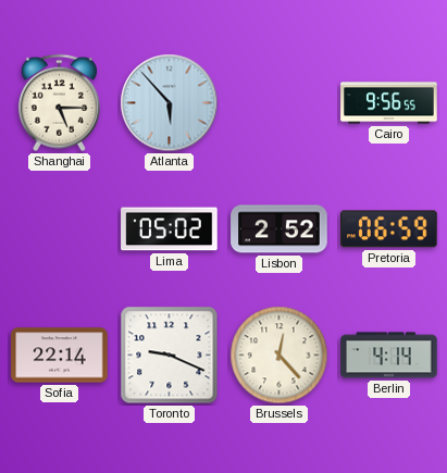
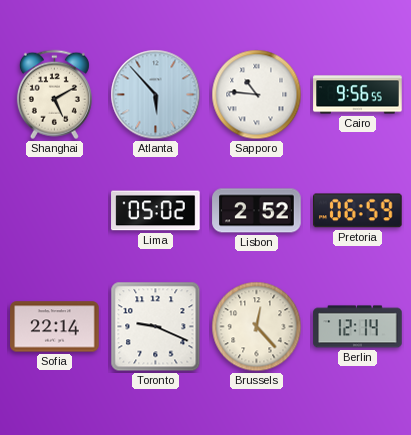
Shanghai: 5:15 -> 5:10
Sapporo: none -> 10:46
Berlin: 4:14 -> 12:14
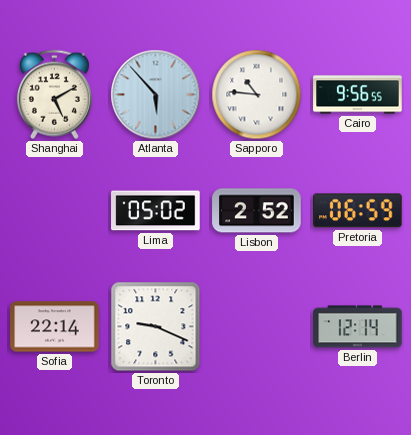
Brussels: 12:23 -> none
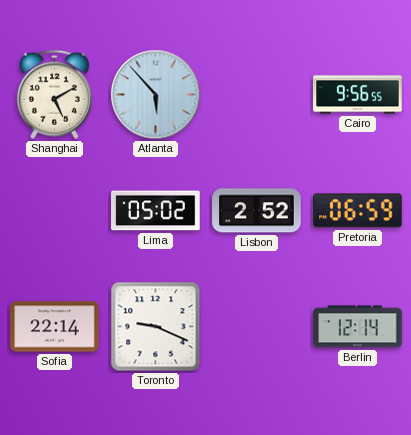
Sapporo: 10:46 -> none
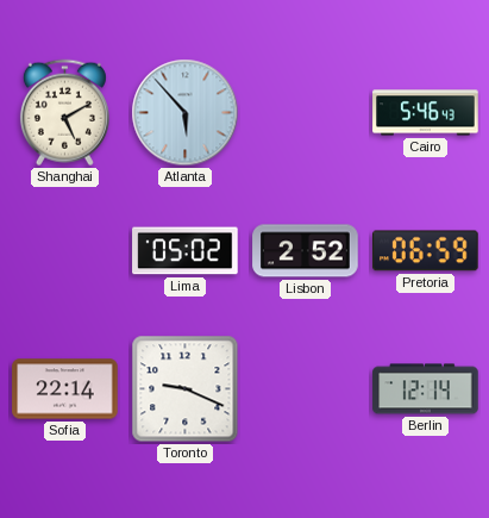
Cairo: 9:56 -> 5:46
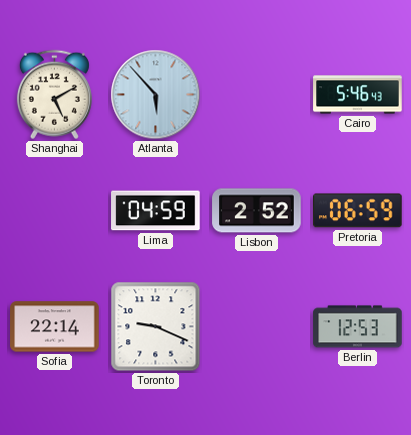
Lima: 05:02 -> 04:59
Berlin: 12:14 -> 12:53
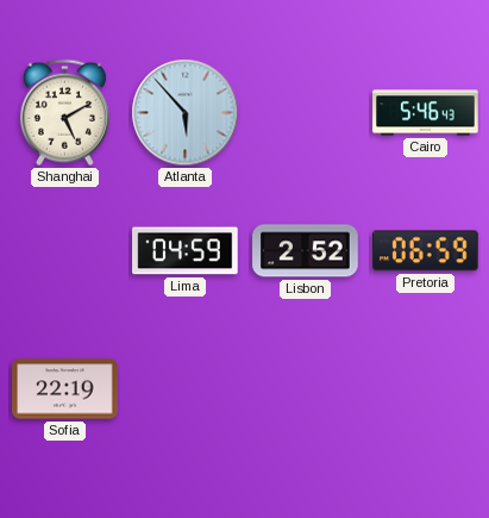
Sofia: 22:14 -> 22:19
Toronto: 9:19 -> none
Berlin: 12:53 -> none
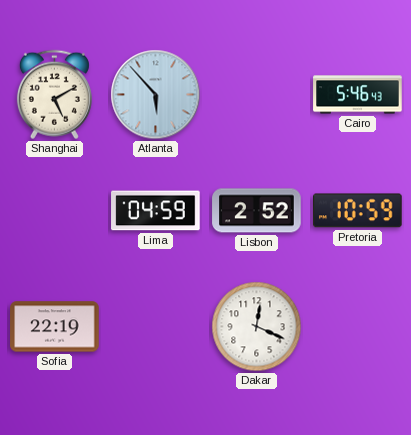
Pretoria: 06:59 -> 10:59
Dakar: none -> 12:19
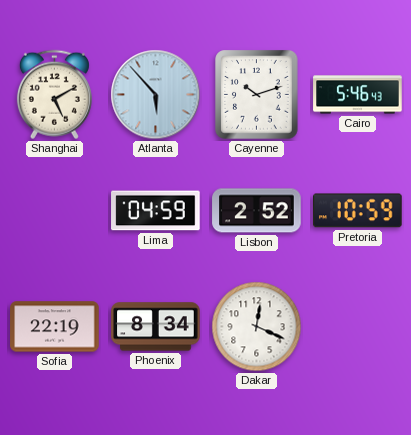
Cayenne: none -> 10:12
Phoenix: none -> 8:34
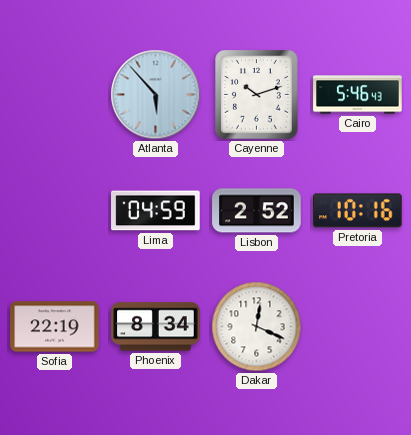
Shanghai: 5:10 -> none
Pretoria: 10:59 -> 10:16
